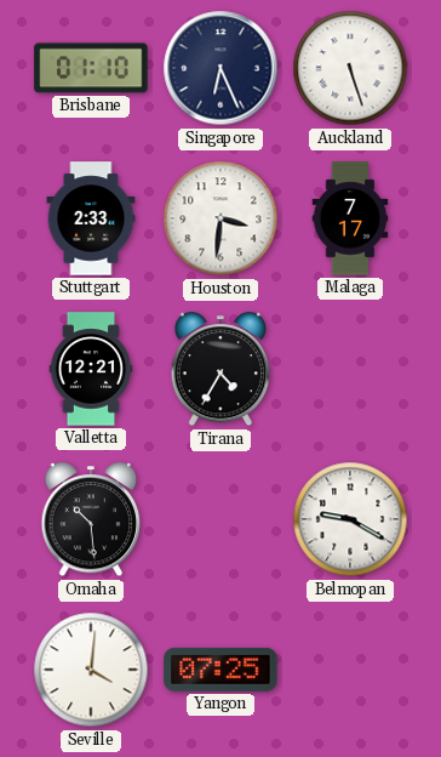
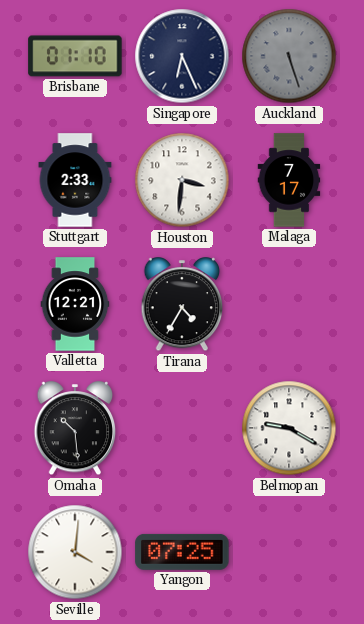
Auckland dial: white -> grey
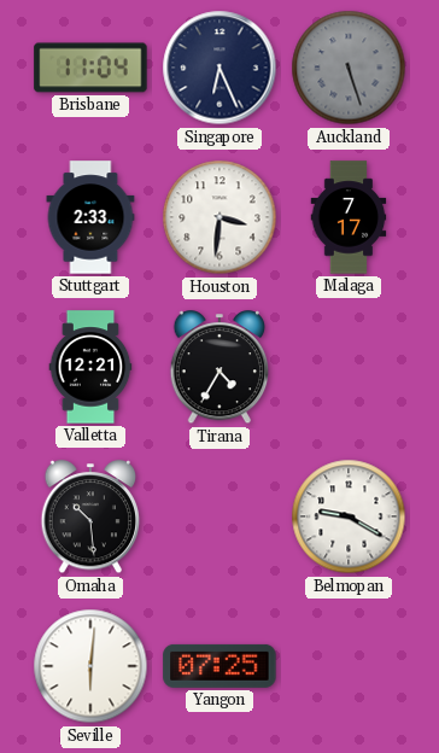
Brisbane: 01:10 -> 11:04
Seville: 4:01 -> 6:01
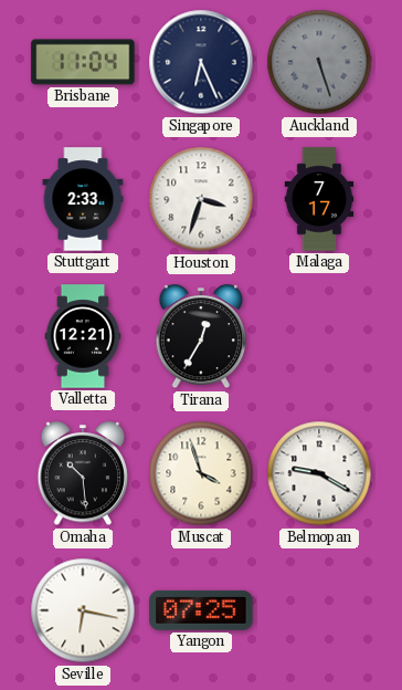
Houston: 3:31 -> 3:33
Tirana: 4:35 -> 12:35
Muscat: none -> 3:57
Seville: 6:01 -> 6:17
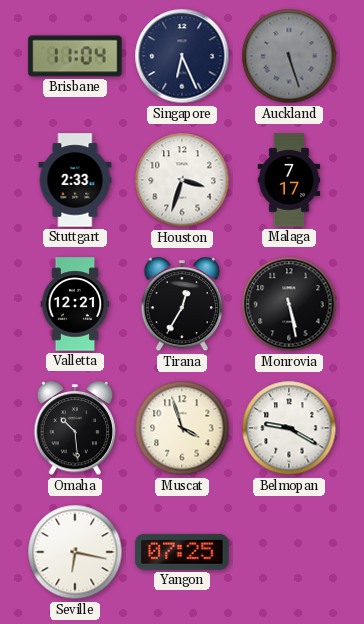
Monrovia: none -> 5:28
